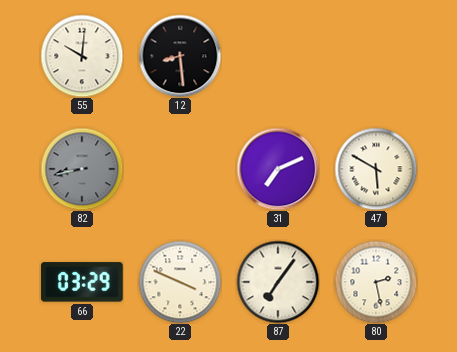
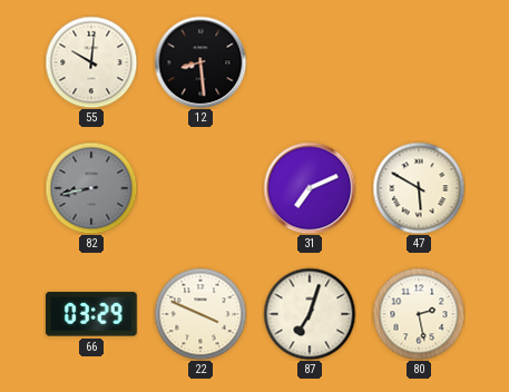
87: 7:06 -> 7:03
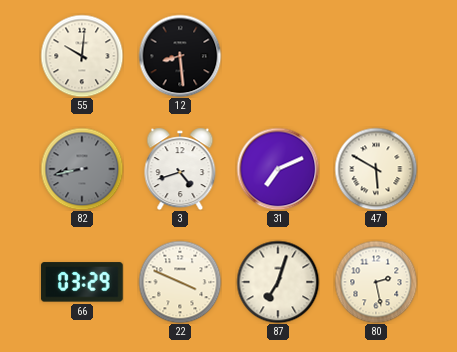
3: none -> 4:42
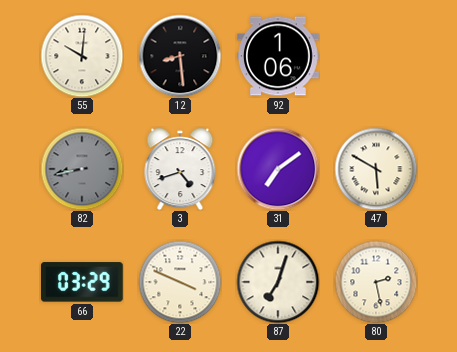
92: none -> 1:06
31: 7:11 -> 7:09
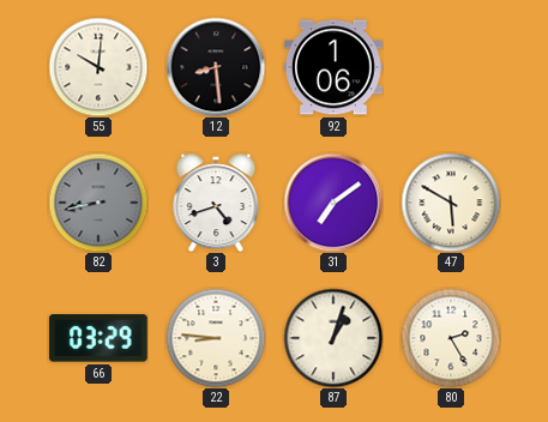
22: 3:49 -> 8:46
87: 7:03 -> 1:03
80: 2:28 -> 2:25
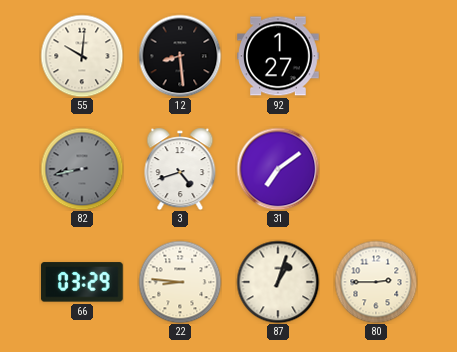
92: 1:06 -> 1:27
47: 5:50 -> none
80: 2:25 -> 2:45
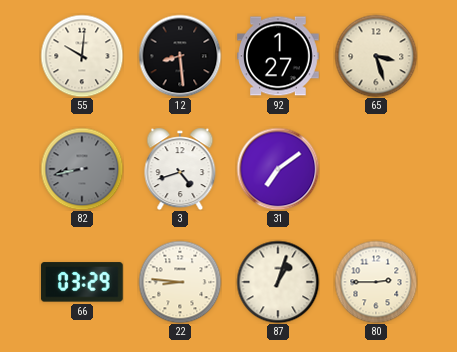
65: none -> 3:27
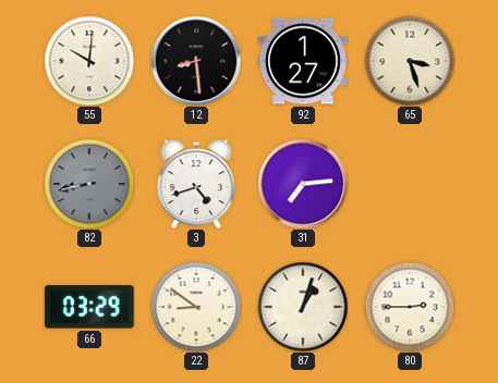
31: 7:09 -> 7:14
22: 8:46 -> 8:51
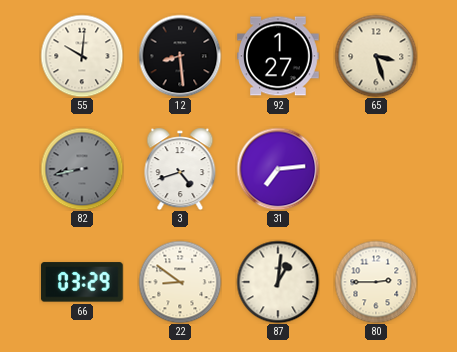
87: 1:03 -> 1:01
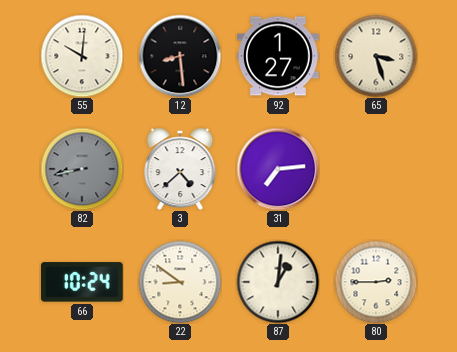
3: 4:42 -> 4:38
66: 03:29 -> 10:24
